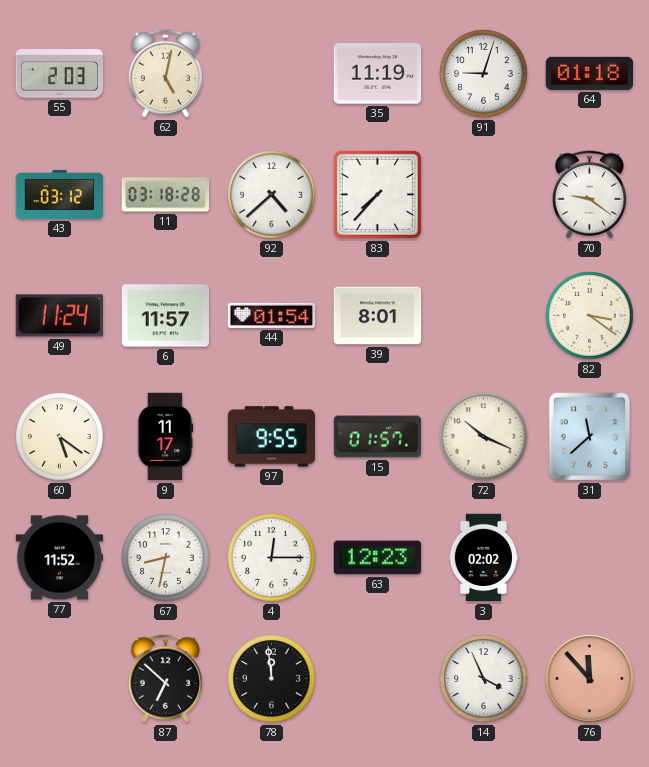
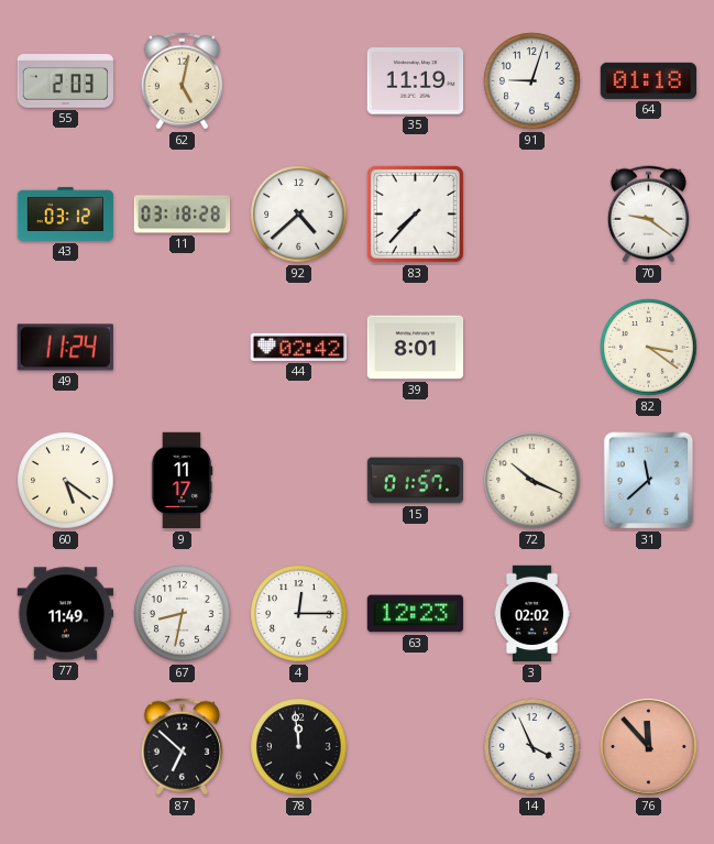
6: 11:57 -> none
44: 01:54 -> 02:42
97: 9:55 -> none
77: 11:52 -> 11:49
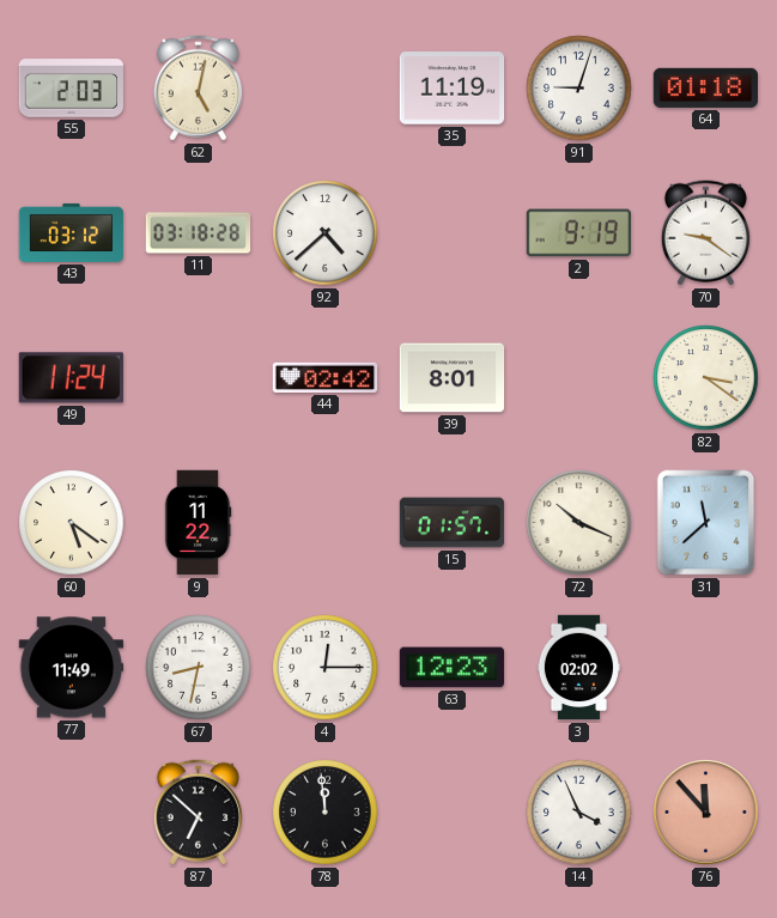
83: 7:37 -> none
2: none -> 9:19
9: 11:17 -> 11:22
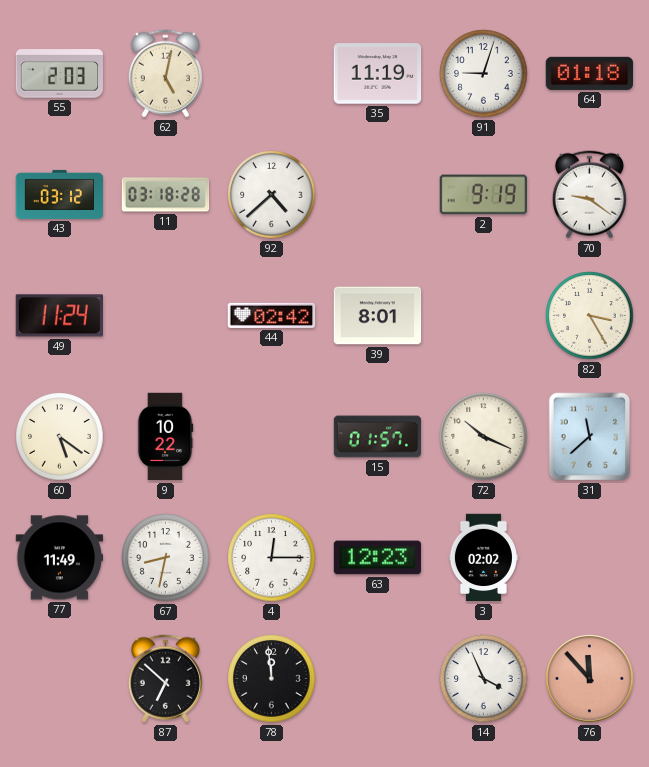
82: 3:21 -> 3:25
9: 11:22 -> 10:22
